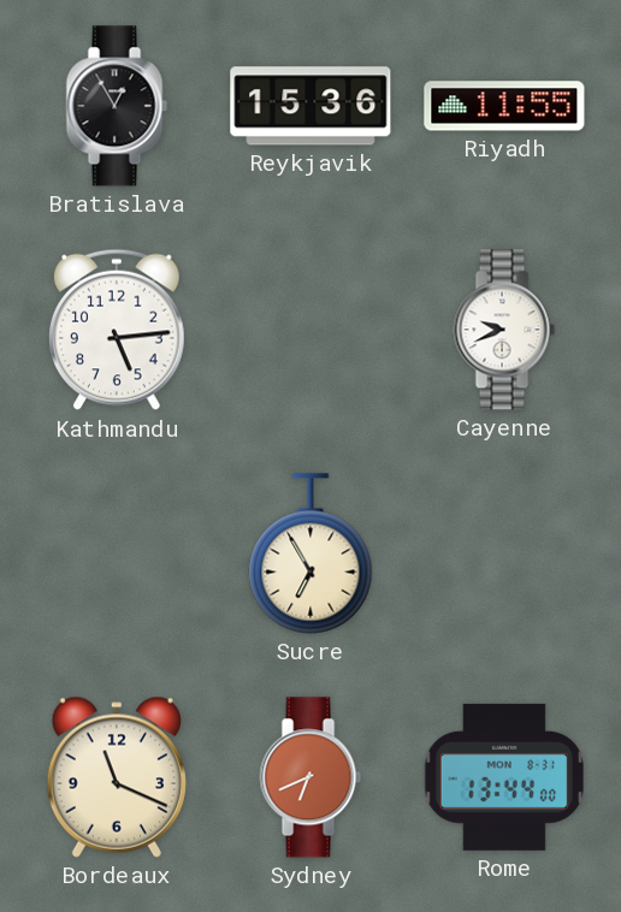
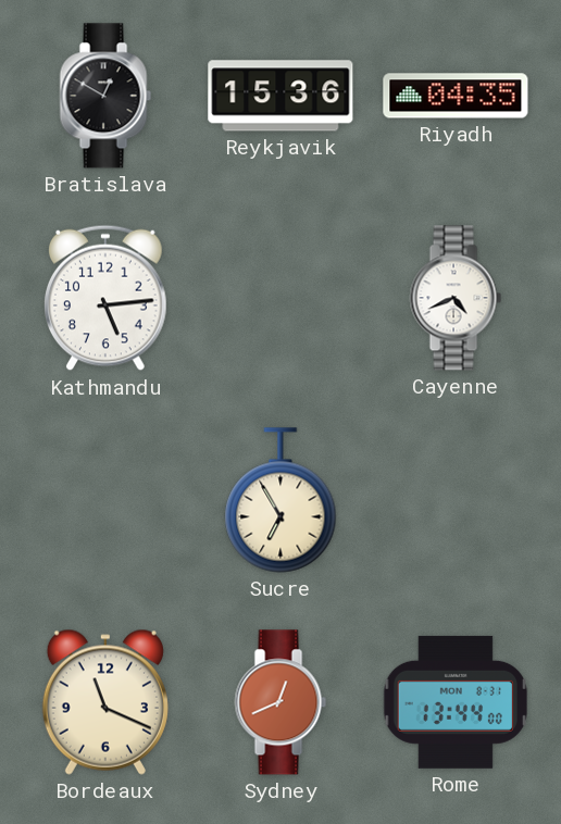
Bratislava: 12:55 -> 12:50
Riyadh: 11:55 -> 04:35
Cayenne: 9:41 -> 4:41
Sydney: 6:41 -> 12:41
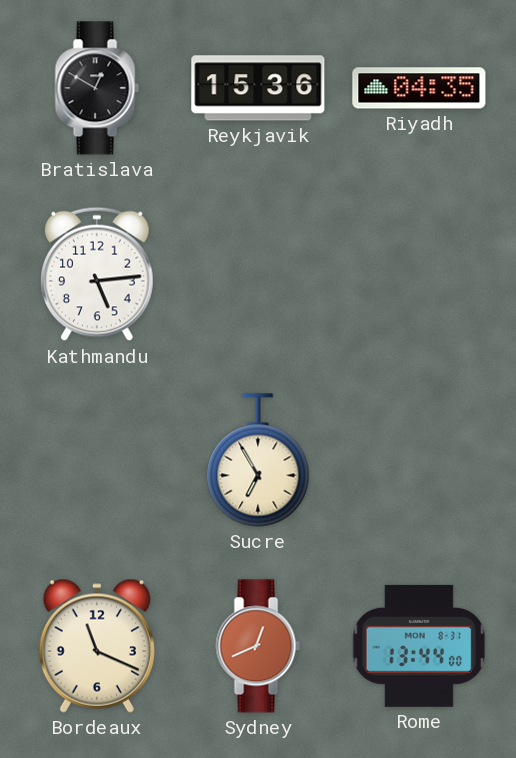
Cayenne: 4:41 -> none
